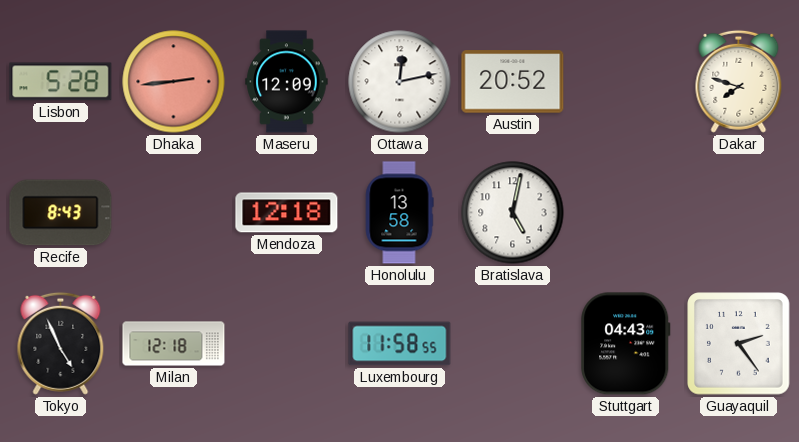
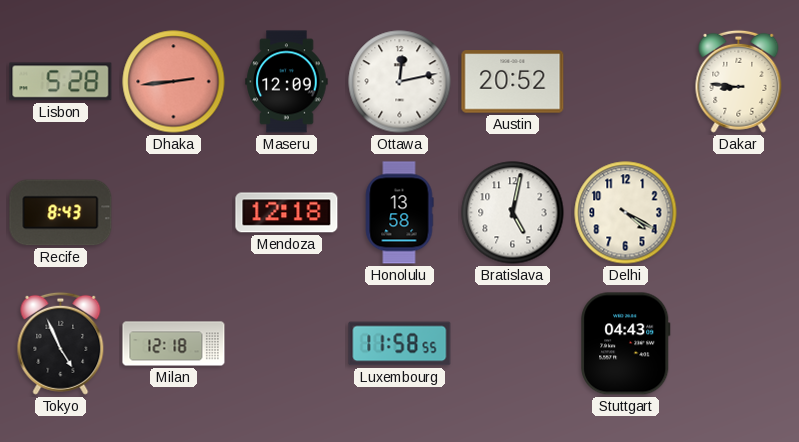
Dakar: 7:48 -> 8:46
Delhi: none -> 4:20
Guayaquil: 2:24 -> none
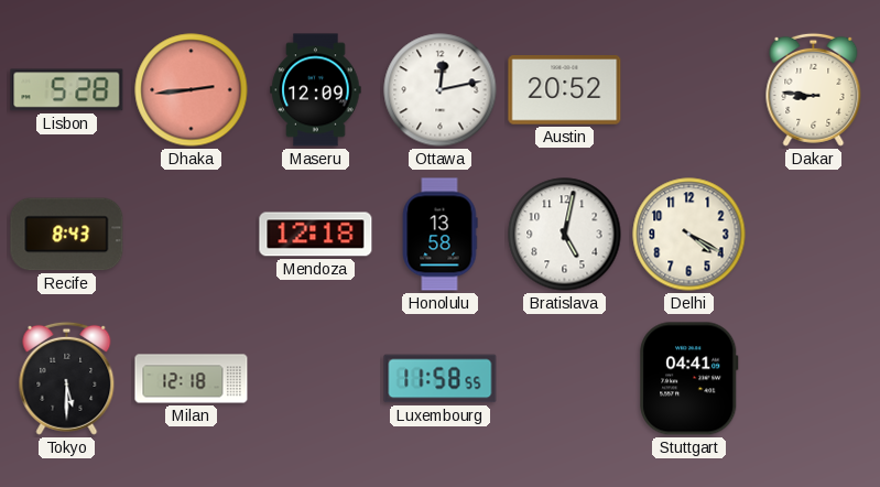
Tokyo: 4:56 -> 5:30
Stuttgart: 04:43 -> 04:41
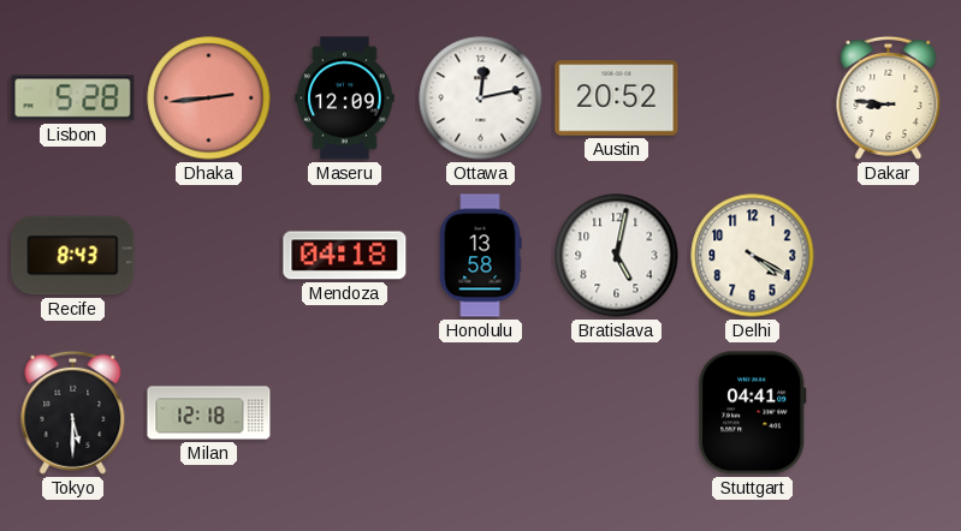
Mendoza: 12:18 -> 04:18
Luxembourg: 11:58 -> none
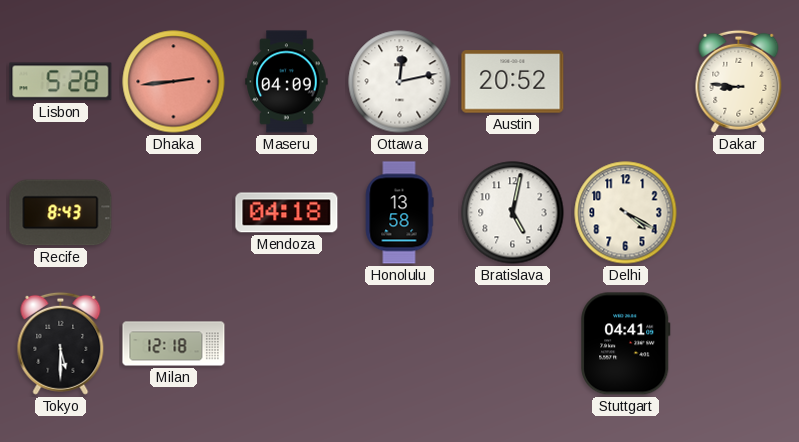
Maseru: 12:09 -> 04:09
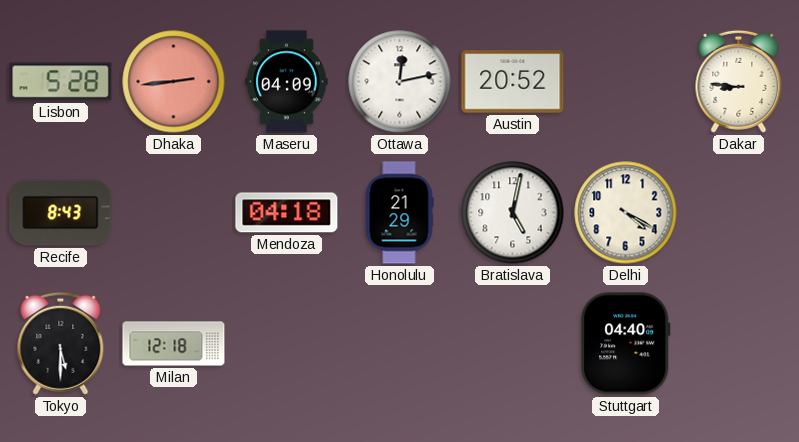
Honolulu: 13:58 -> 21:29
Stuttgart: 04:41 -> 04:40
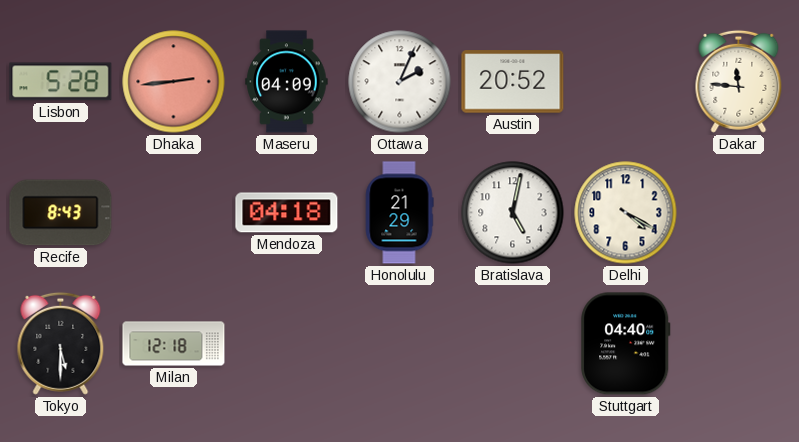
Ottawa: 12:13 -> 2:04
Dakar: 8:46 -> 11:46
